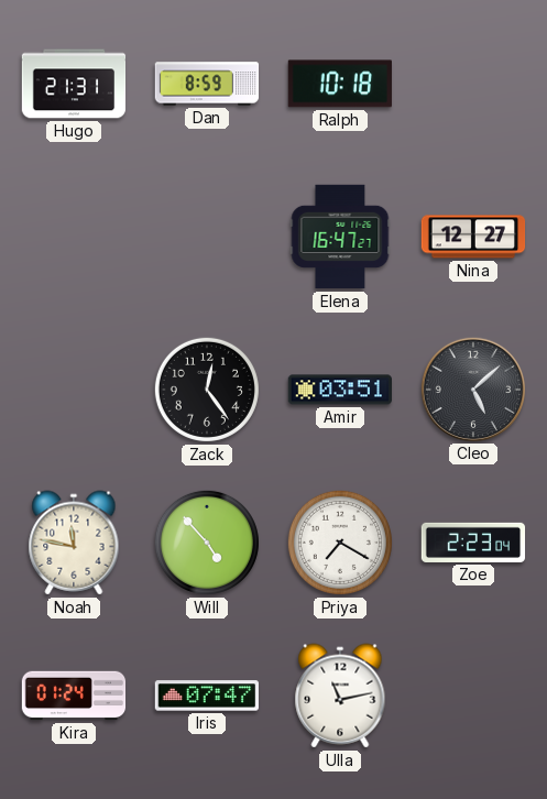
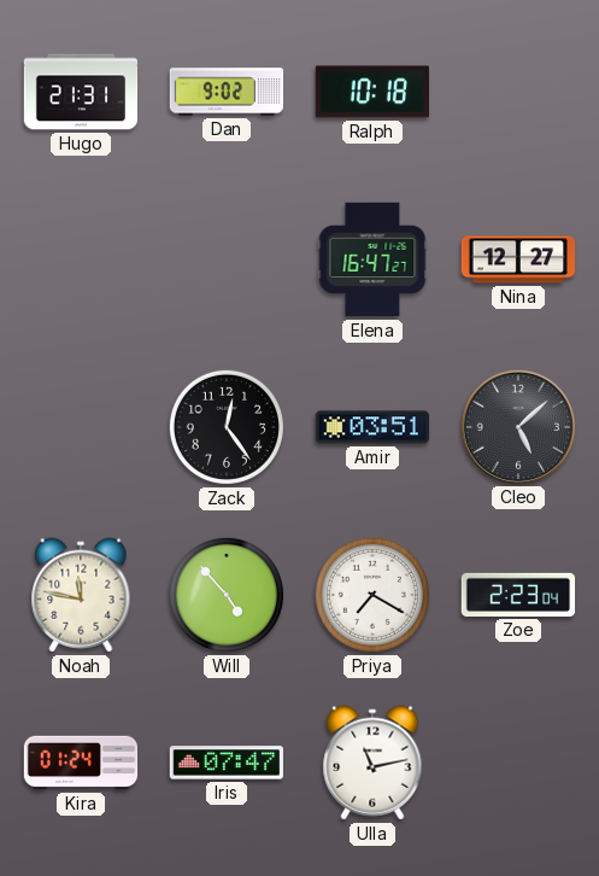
Dan: 8:59 -> 9:02
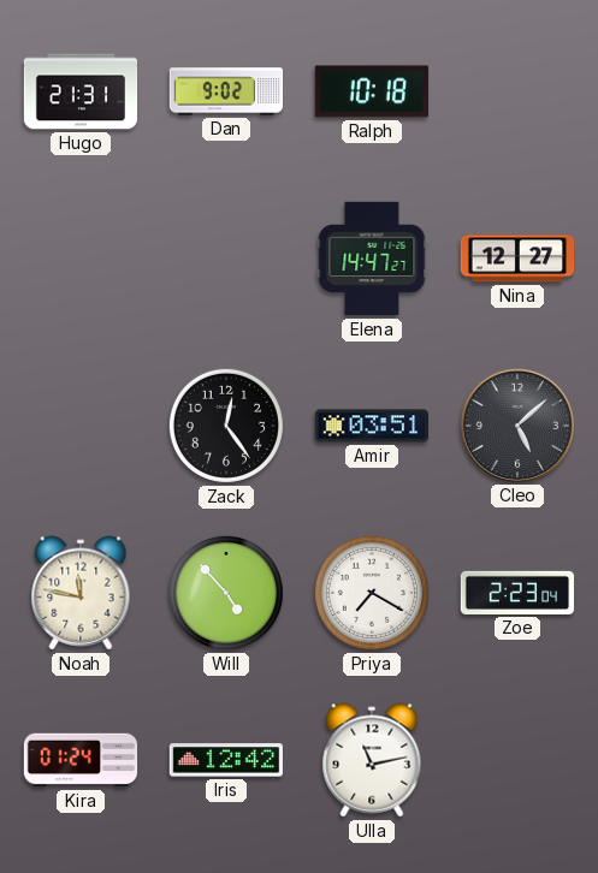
Elena: 16:47 -> 14:47
Iris: 07:47 -> 12:42
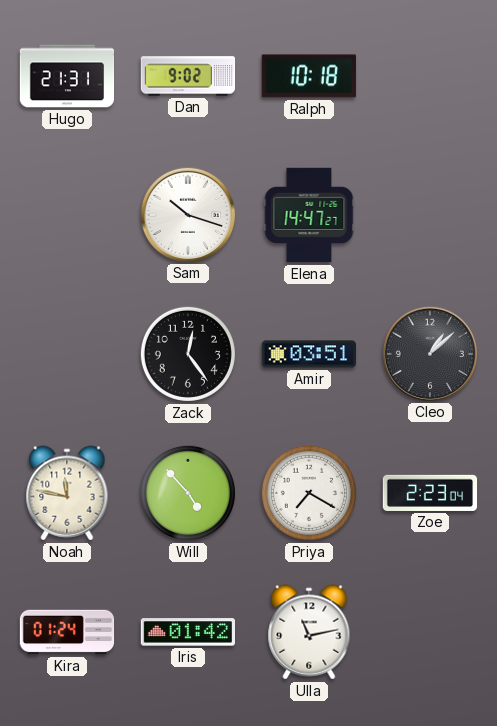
Sam: none -> 10:18
Nina: 12:27 -> none
Cleo: 5:08 -> 1:08
Iris: 12:42 -> 01:42
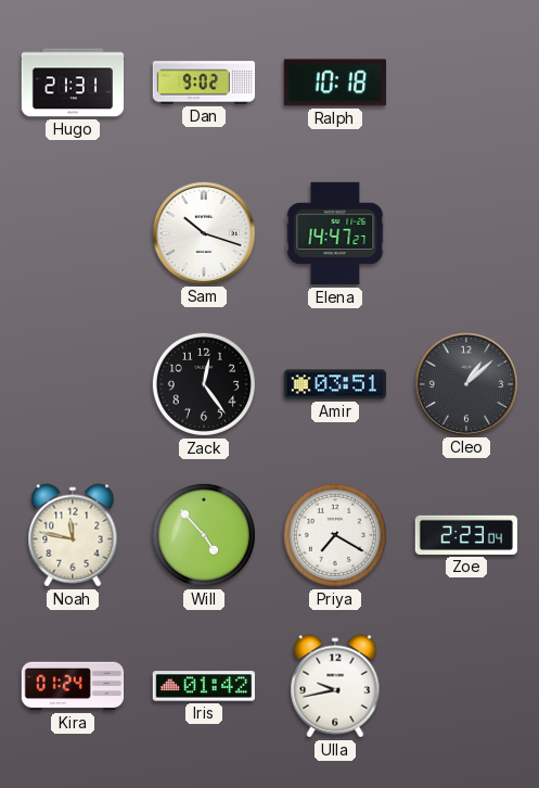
Ulla: 11:13 -> 9:43
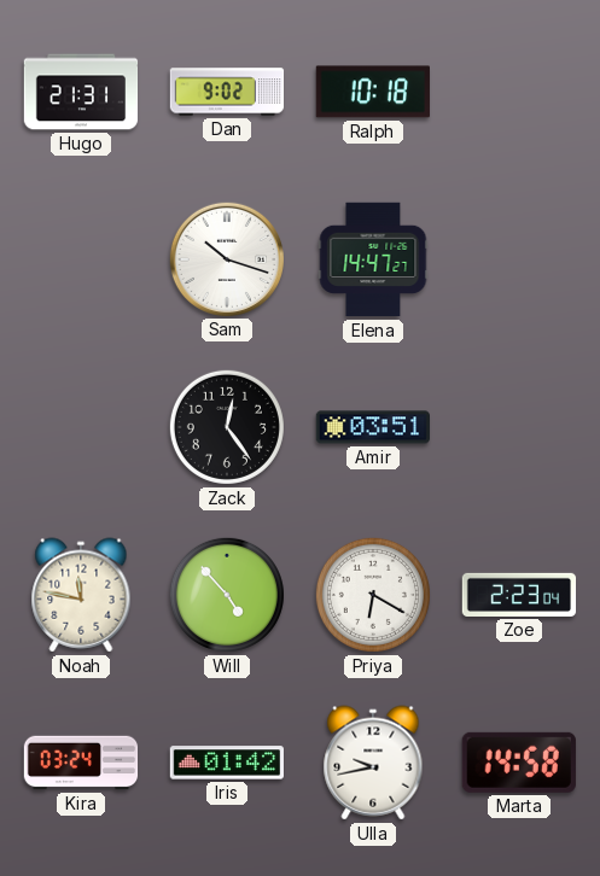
Cleo: 1:08 -> none
Priya: 7:20 -> 6:20
Kira: 01:24 -> 03:24
Marta: none -> 14:58
